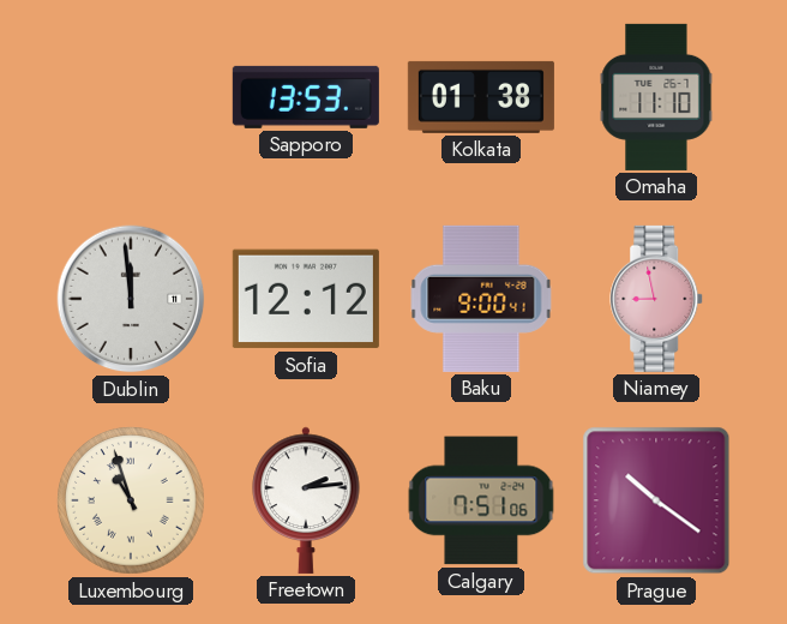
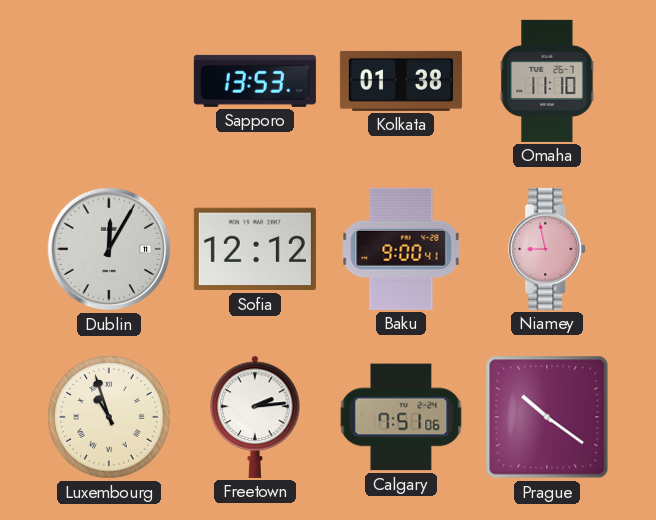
Dublin: 11:59 -> 12:05
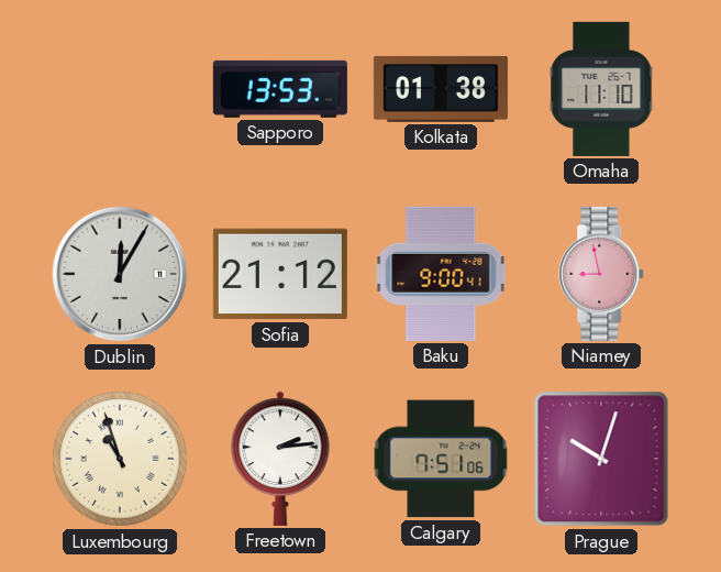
Sofia: 12:12 -> 21:12
Prague: 10:21 -> 10:03
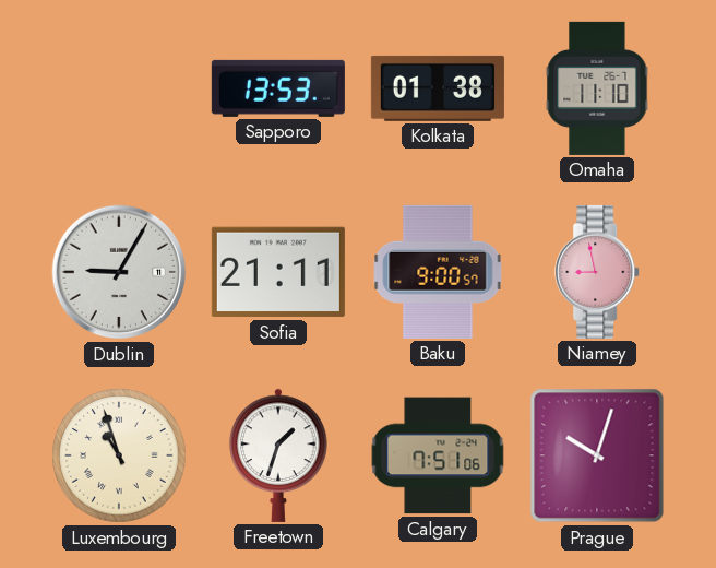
Dublin: 12:05 -> 9:05
Sofia: 21:12 -> 21:11
Baku: 9:00:41 -> 9:00:57
Freetown: 2:14 -> 1:33
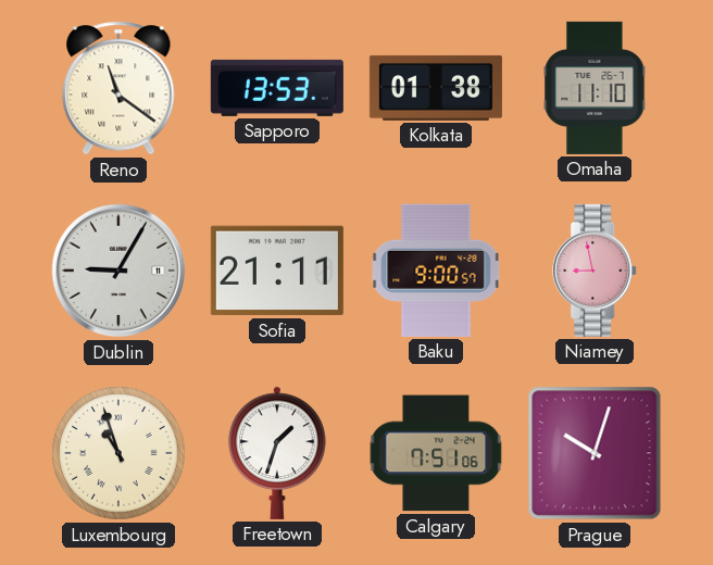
Reno: none -> 11:21
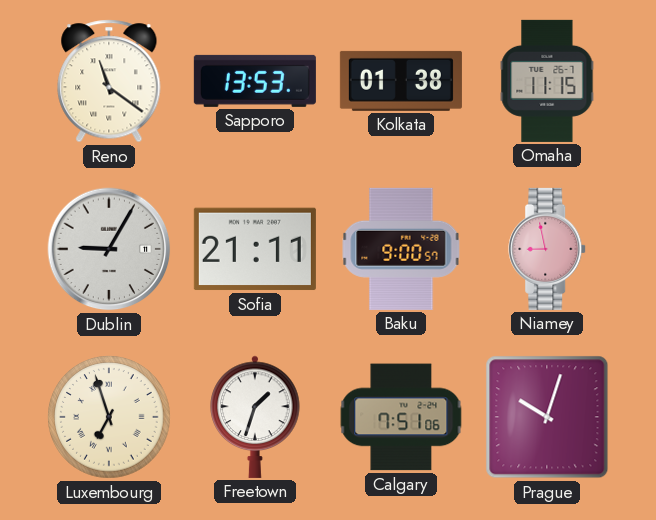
Omaha: 11:10 -> 11:15
Luxembourg: 10:57 -> 6:57
